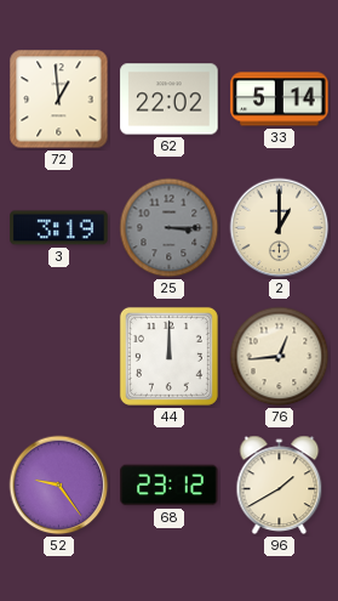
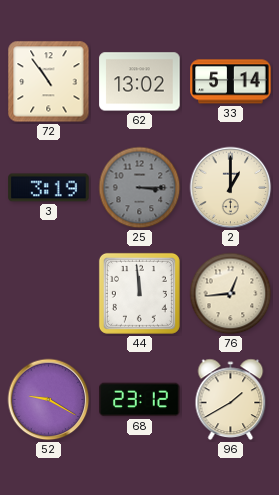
72: 12:59 -> 10:54
62: 22:02 -> 13:02
44: 12:00 -> 11:59
52: 9:24 -> 9:20
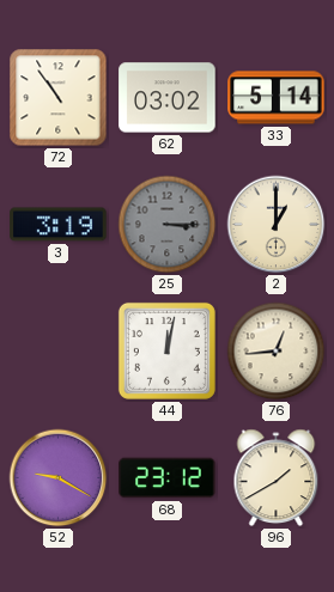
62: 13:02 -> 03:02
44: 11:59 -> 12:02
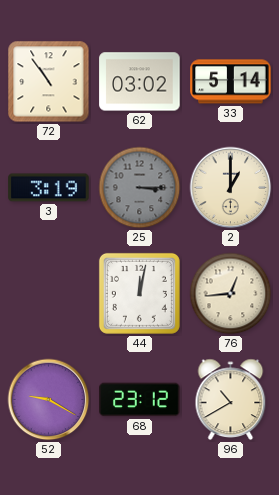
96: 1:40 -> 10:40
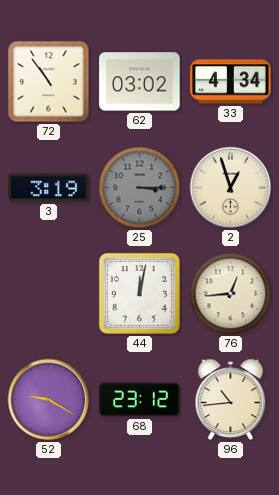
33: 5:14 -> 4:34
2: 1:00 -> 12:57
96: 10:40 -> 10:44
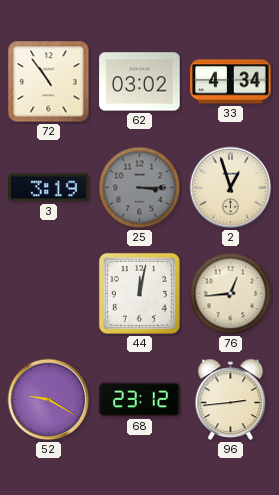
96: 10:44 -> 2:44
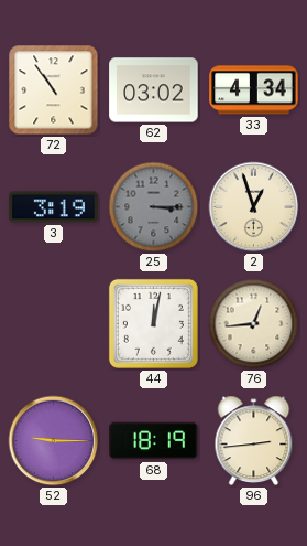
52: 9:20 -> 9:15
68: 23:12 -> 18:19
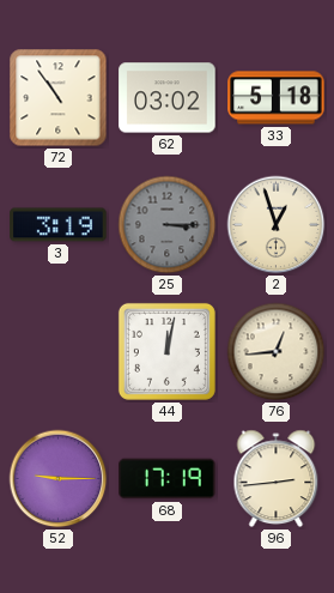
33: 4:34 -> 5:18
68: 18:19 -> 17:19
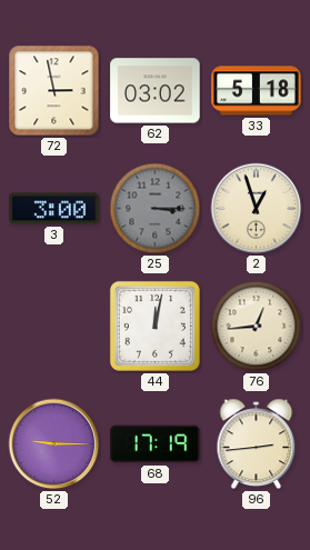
72: 10:54 -> 2:58
3: 3:19 -> 3:00
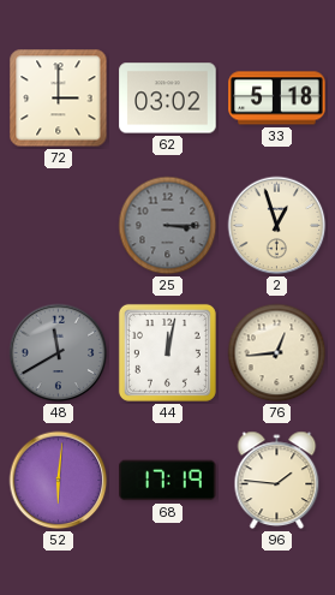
72: 2:58 -> 3:00
3: 3:00 -> none
48: none -> 11:40
52: 9:15 -> 6:01
96: 2:44 -> 1:46
